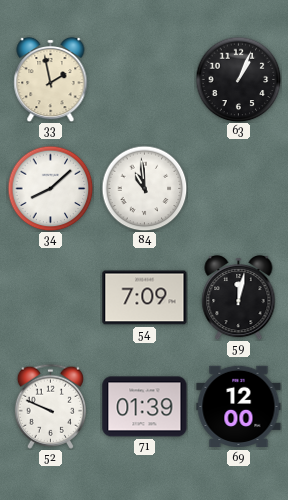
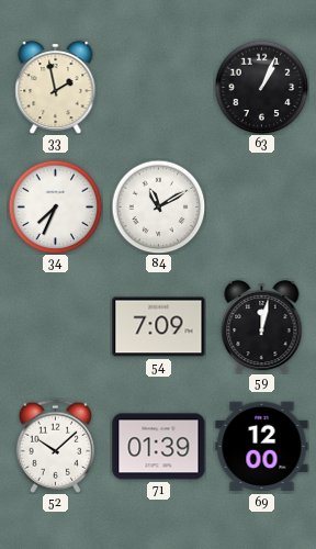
34: 8:08 -> 7:34
84: 10:59 -> 11:10
52: 9:49 -> 10:08
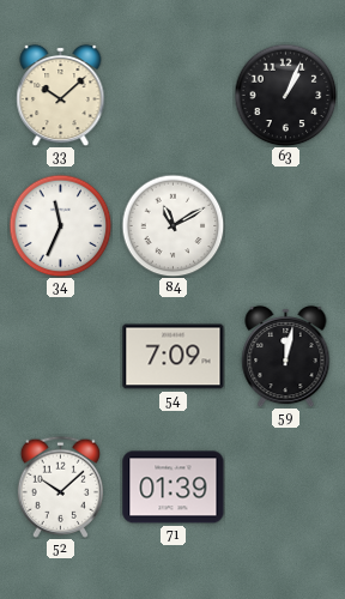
33: 1:58 -> 10:08
34: 7:34 -> 11:34
69: 12:00 -> none
